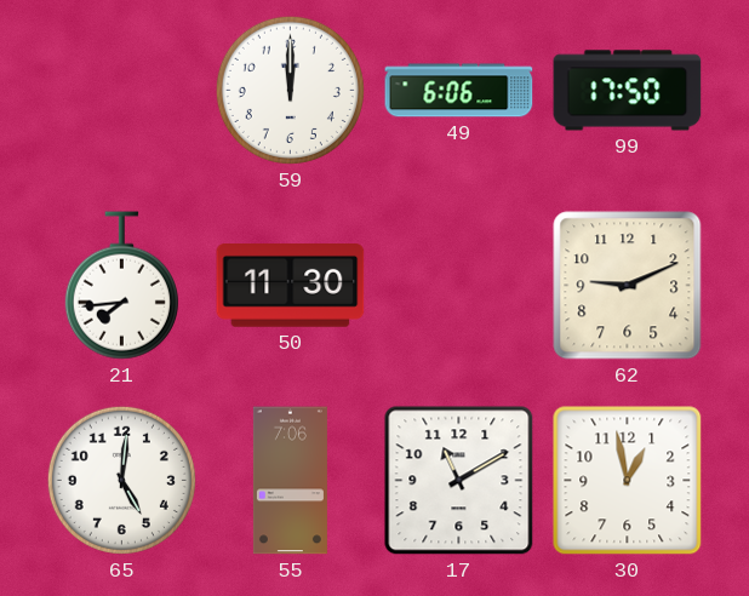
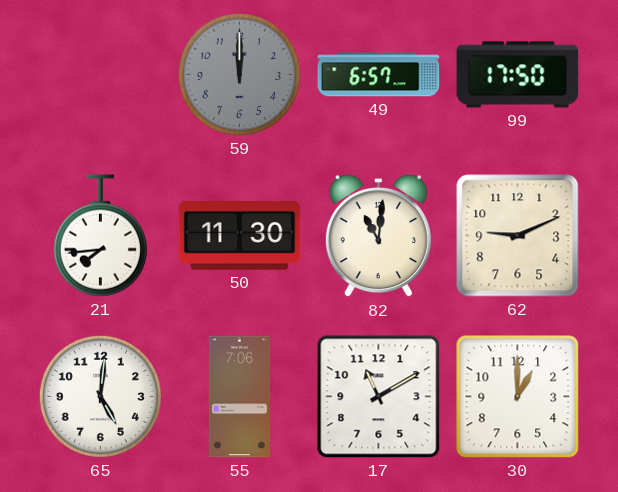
59 dial: white -> grey
49: 6:06 -> 6:57
82: none -> 11:01
30: 12:58 -> 1:00
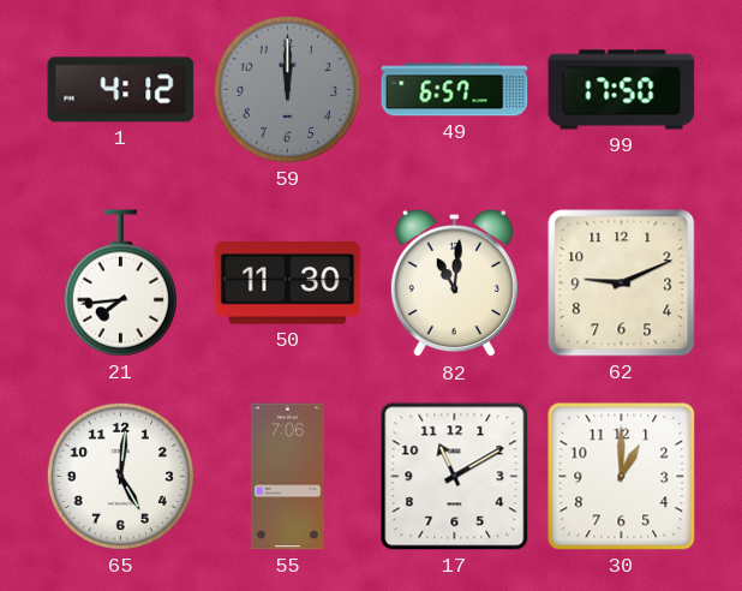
1: none -> 4:12
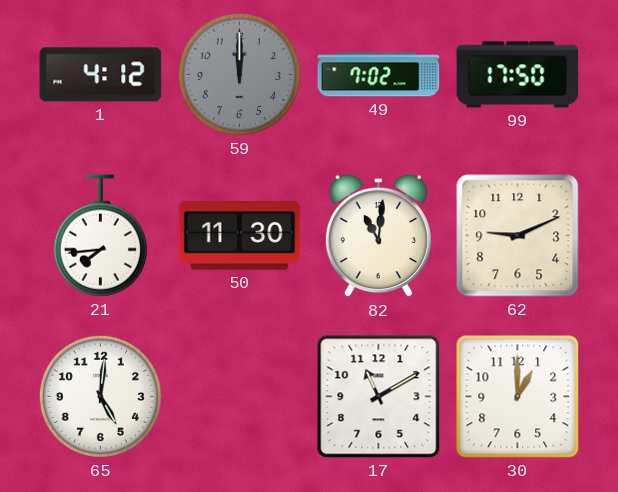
49: 6:57 -> 7:02
55: 7:06 -> none
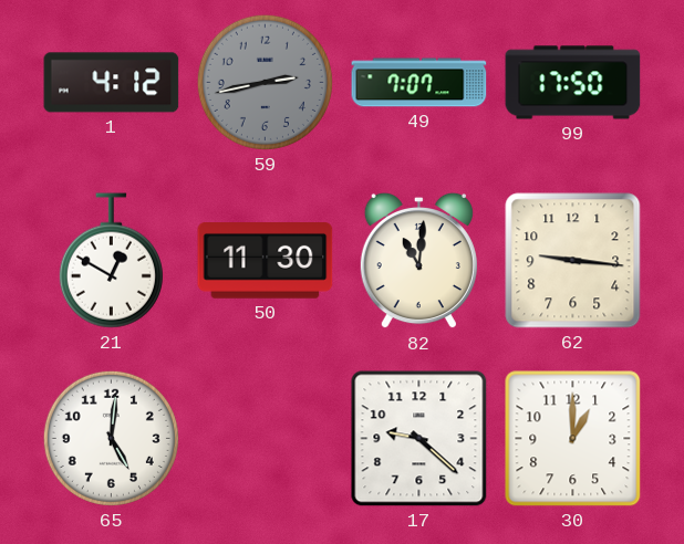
59: 12:00 -> 2:43
49: 7:02 -> 7:07
21: 7:44 -> 12:50
62: 9:11 -> 9:16
17: 11:10 -> 9:22
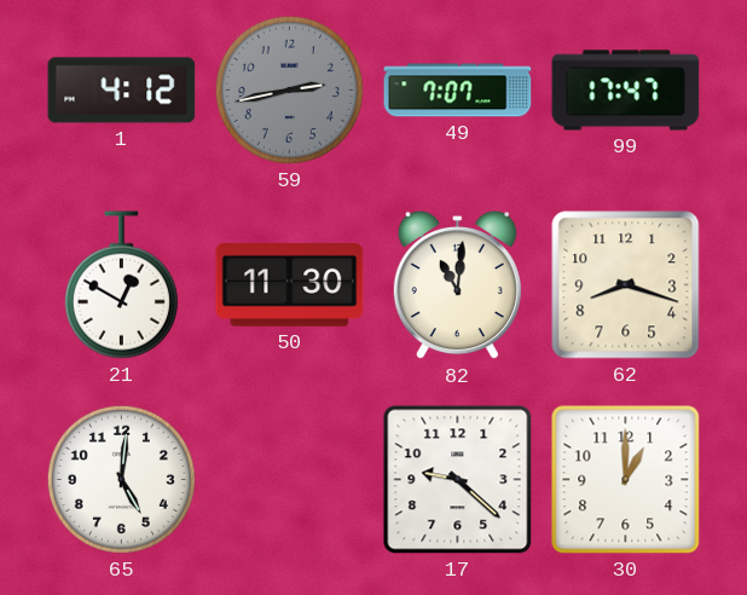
99: 17:50 -> 17:47
62: 9:16 -> 8:18
